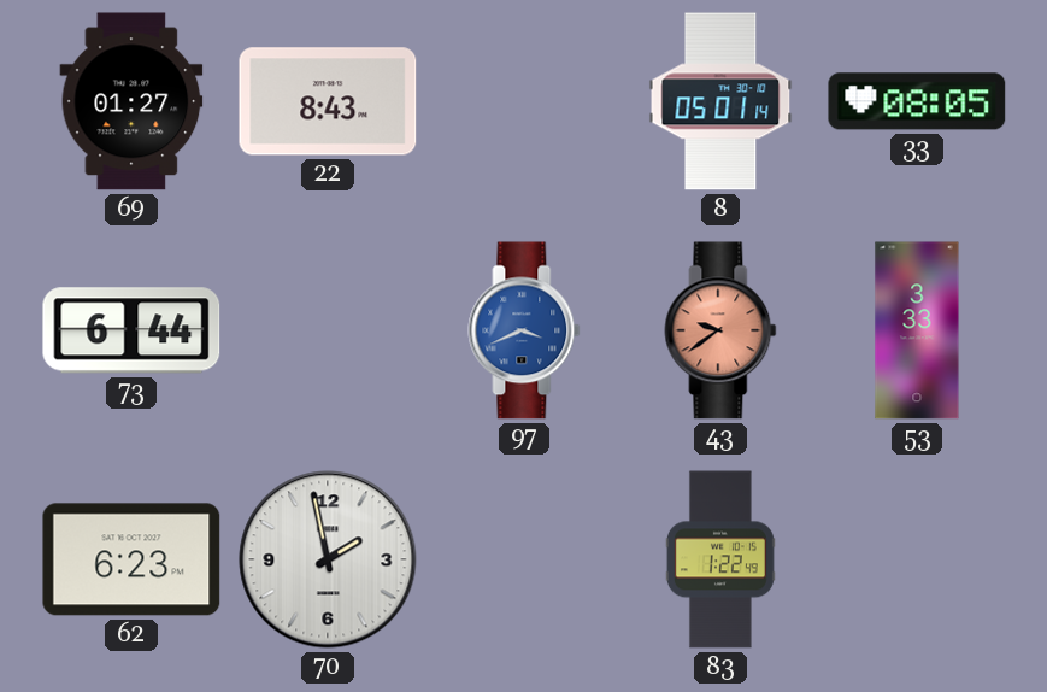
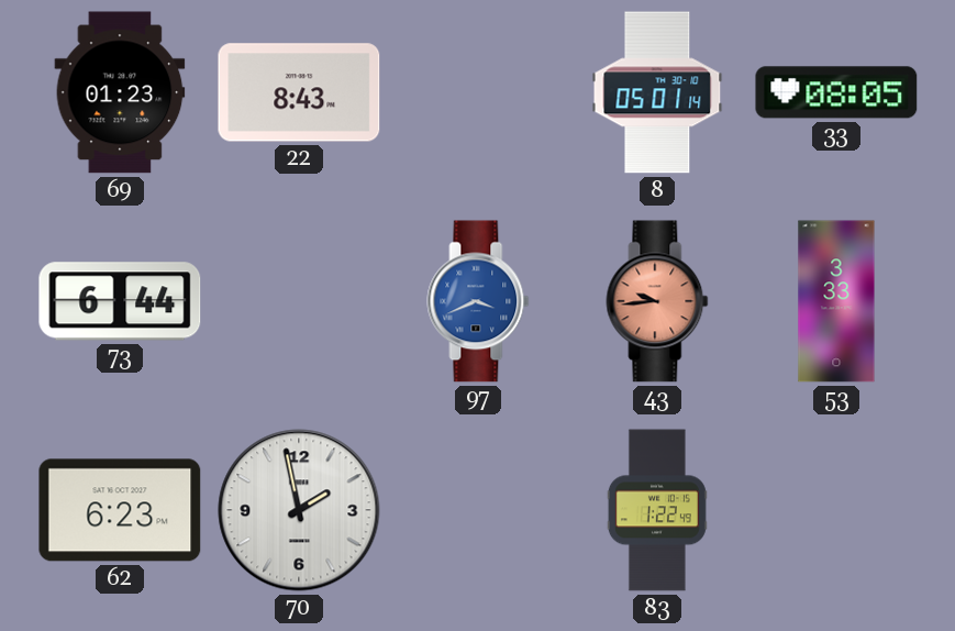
69: 01:27 -> 01:23
43: 9:39 -> 9:44
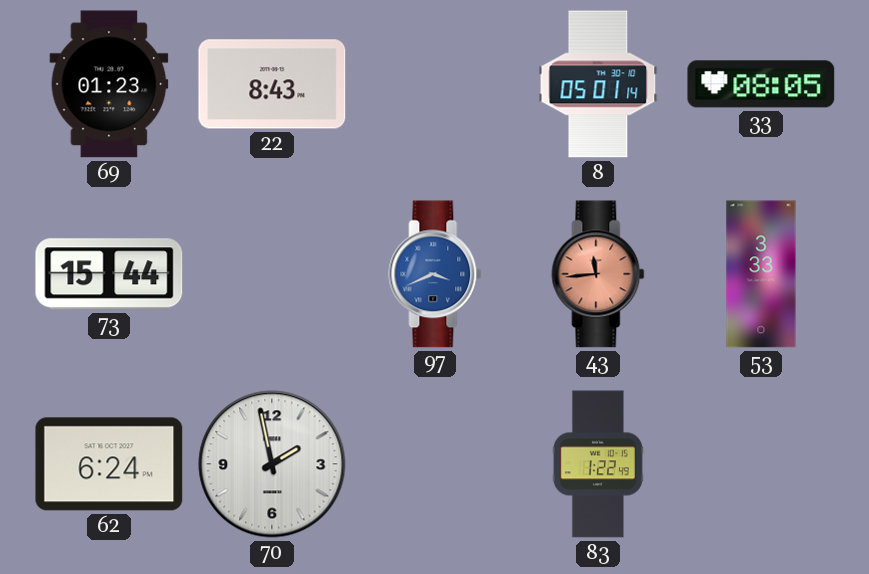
73: 6:44 -> 15:44
43: 9:44 -> 11:44
62: 6:23 -> 6:24
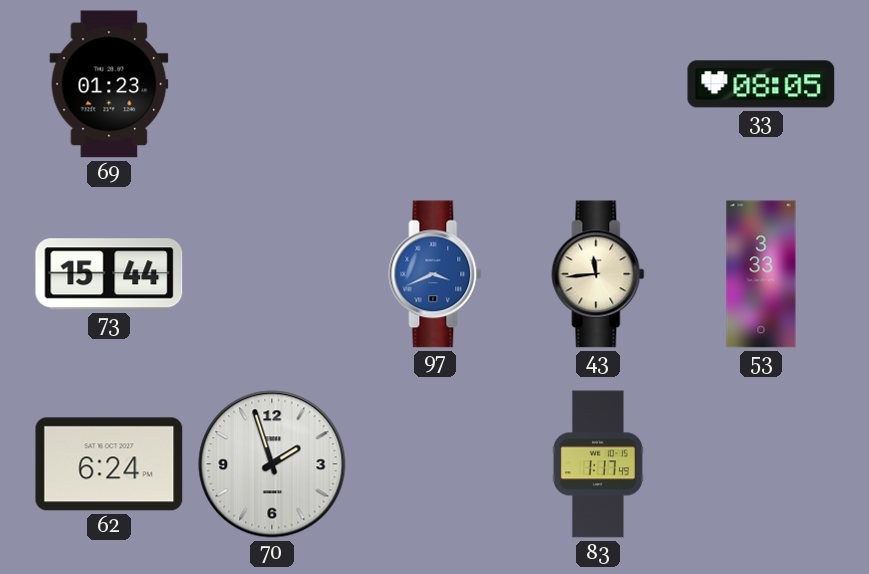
22: 8:43 -> none
8: 05:01 -> none
43 dial: salmon -> cream
70: 1:58 -> 1:57
83: 1:22 -> 1:17
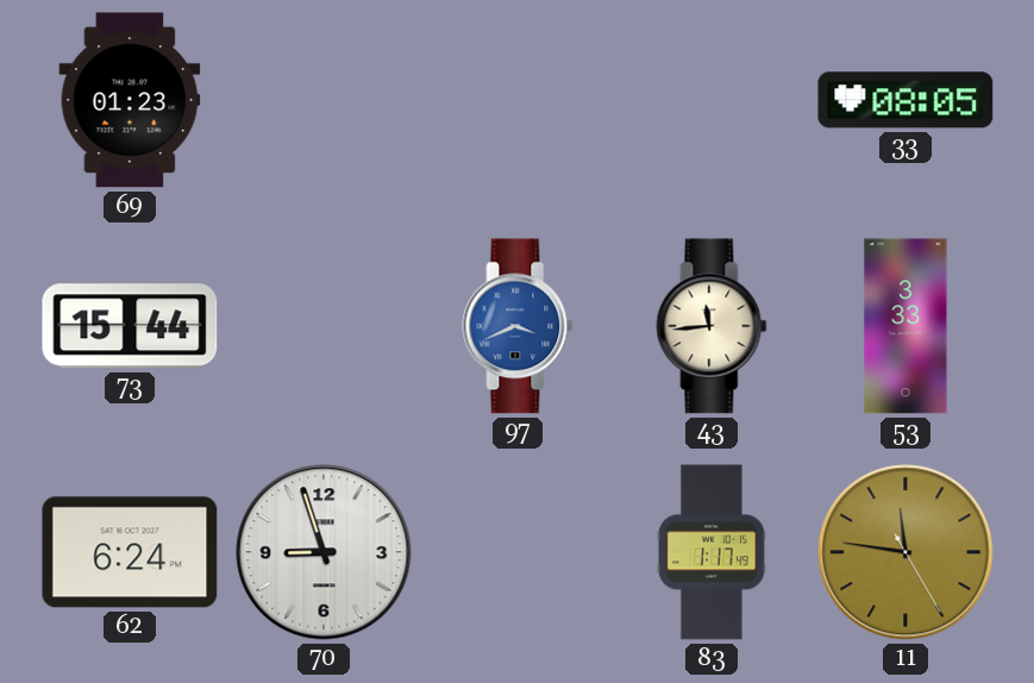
70: 1:57 -> 8:57
11: none -> 11:46
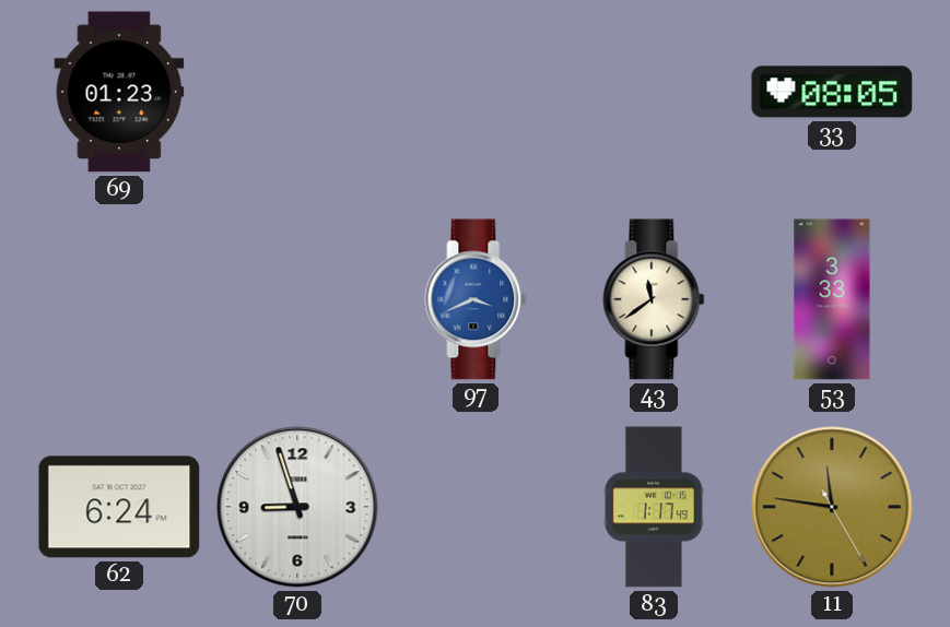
73: 15:44 -> none
43: 11:44 -> 11:39
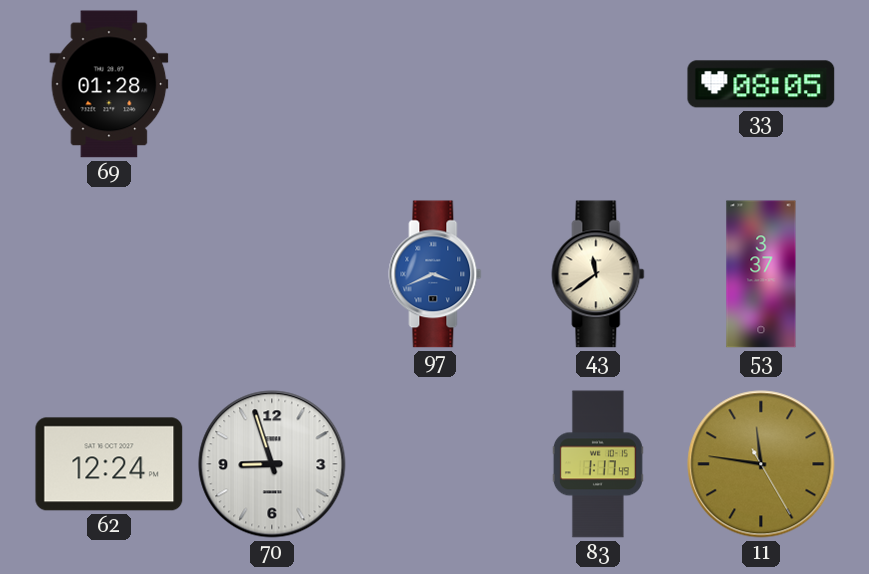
69: 01:23 -> 01:28
53: 3:33 -> 3:37
62: 6:24 -> 12:24
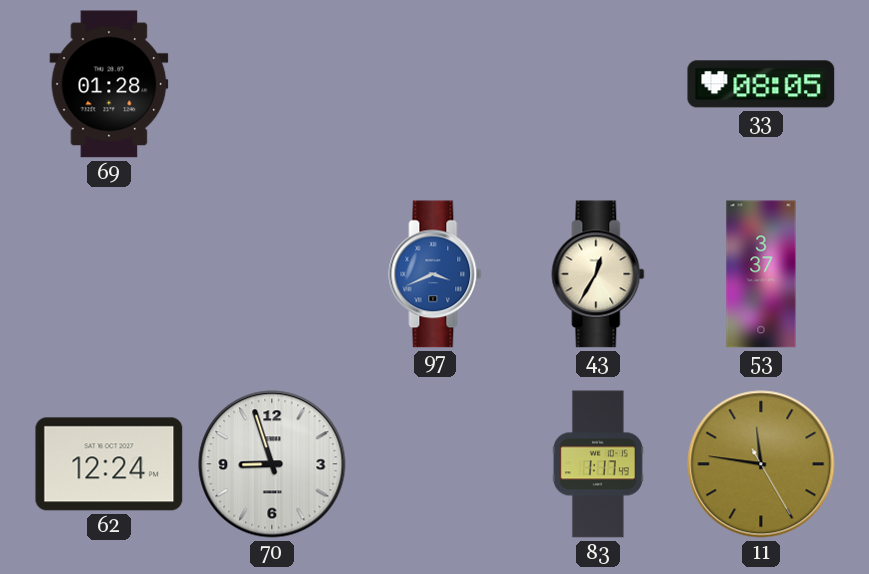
43: 11:39 -> 12:35
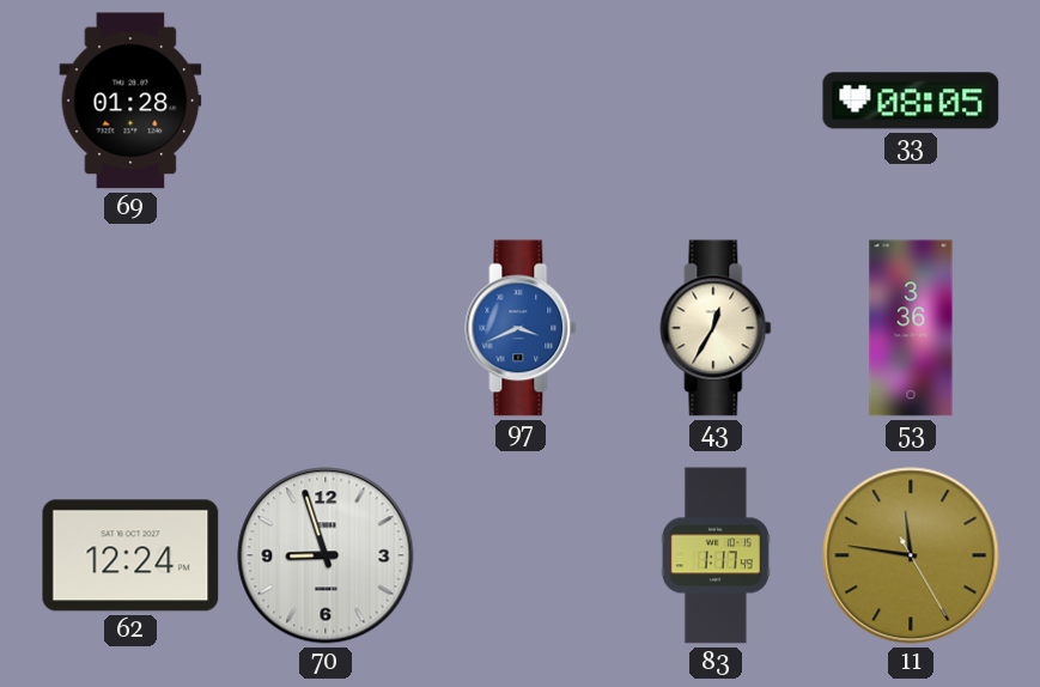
53: 3:37 -> 3:36
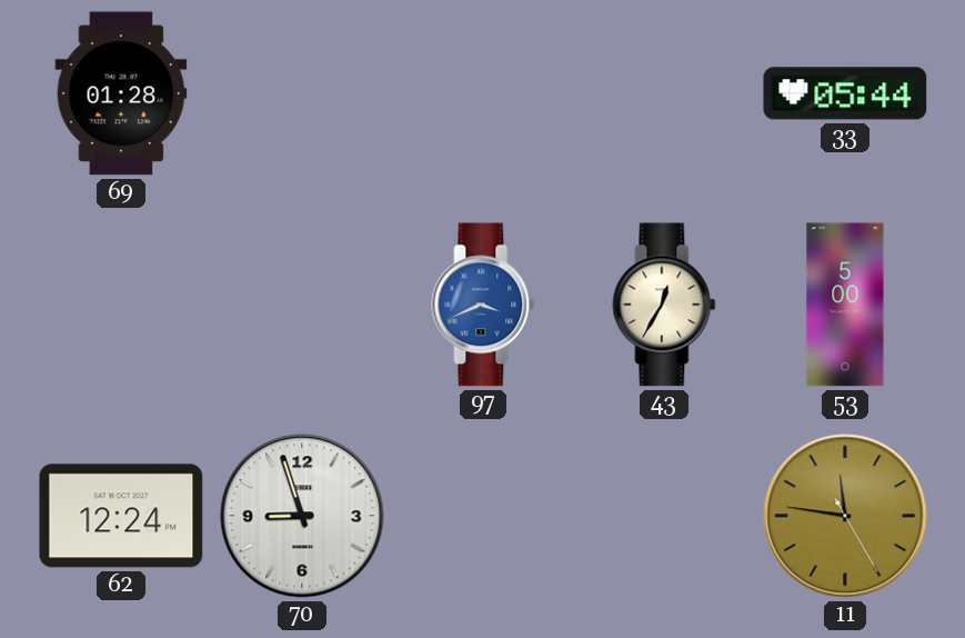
33: 08:05 -> 05:44
53: 3:36 -> 5:00
83: 1:17 -> none
